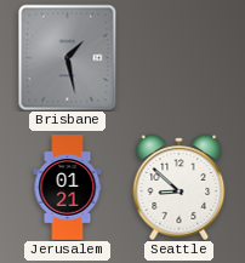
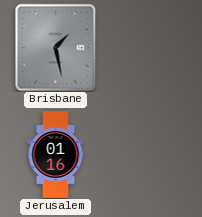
Jerusalem: 01:21 -> 01:16
Seattle: 8:52 -> none
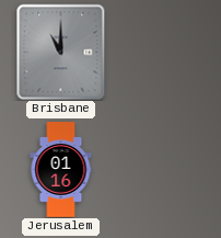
Brisbane: 1:28 -> 11:00
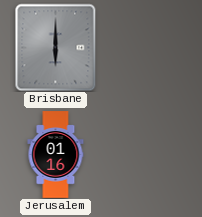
Brisbane: 11:00 -> 6:00
